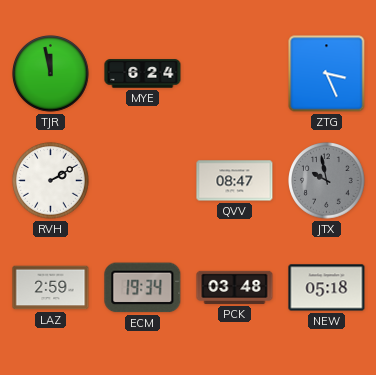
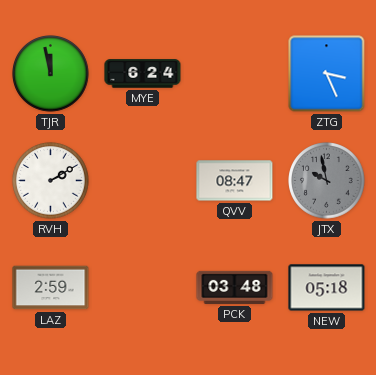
ECM: 19:34 -> none
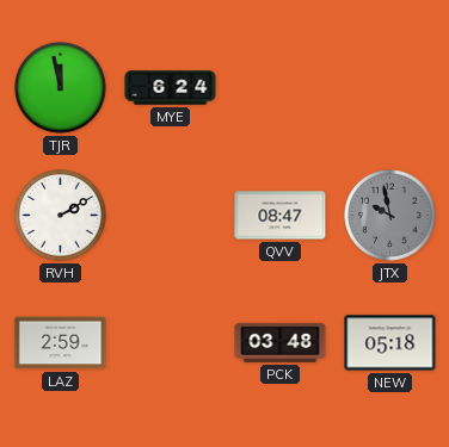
ZTG: 3:26 -> none
